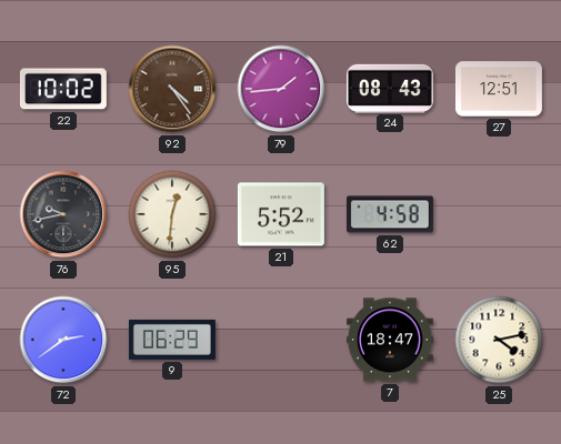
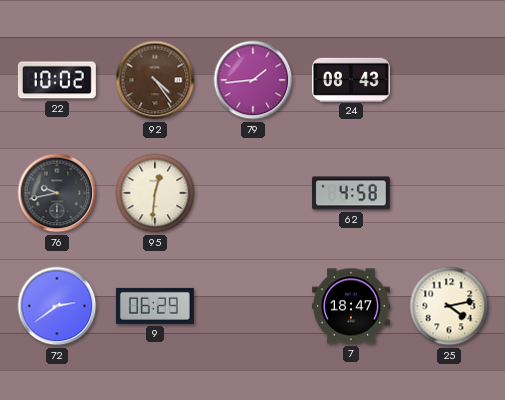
27: 12:51 -> none
21: 5:52 -> none
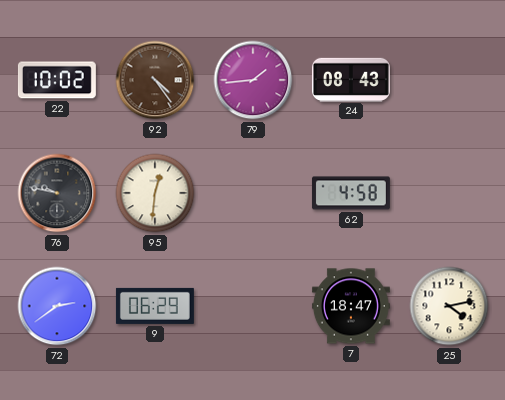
76: 9:43 -> 9:47
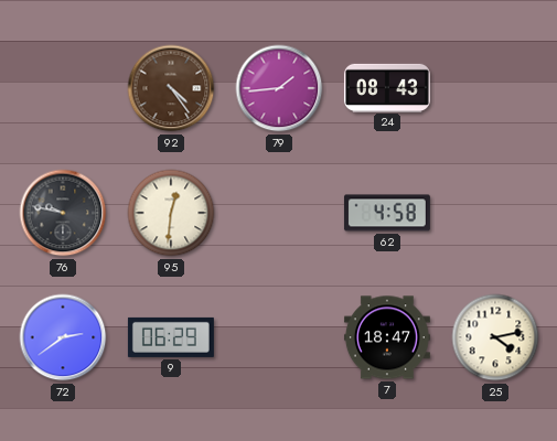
22: 10:02 -> none
